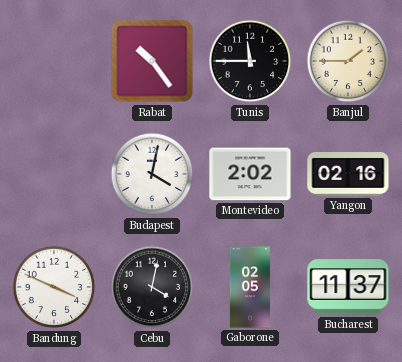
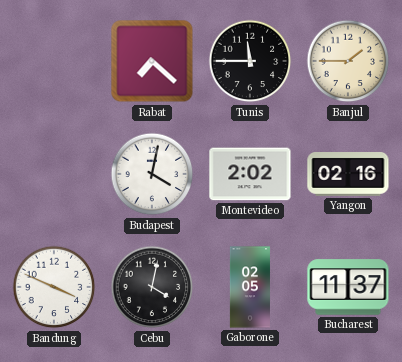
Rabat: 10:24 -> 7:22
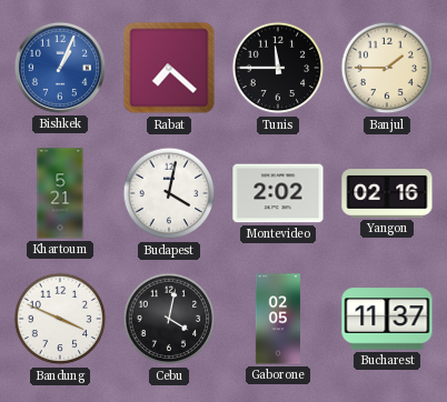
Bishkek: none -> 1:04
Khartoum: none -> 5:21
